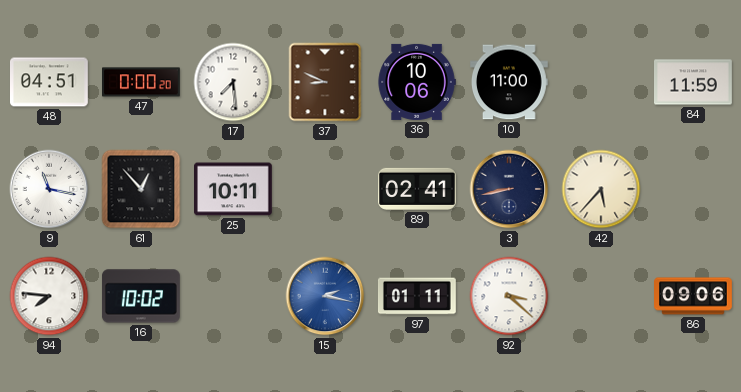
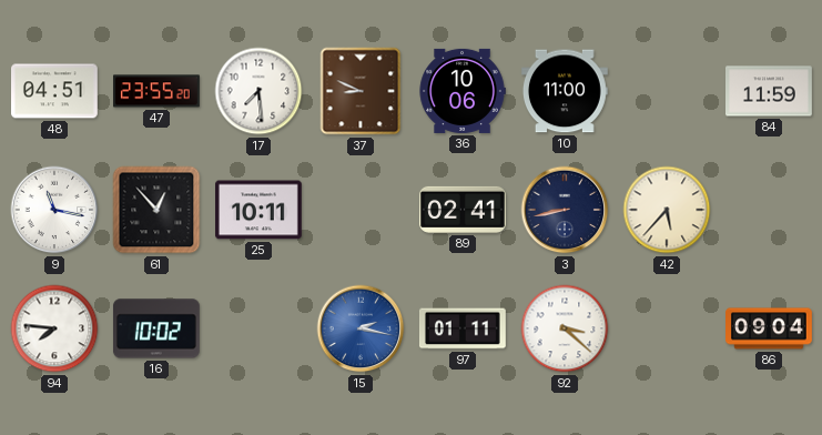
47: 0:00 -> 23:55
86: 09:06 -> 09:04
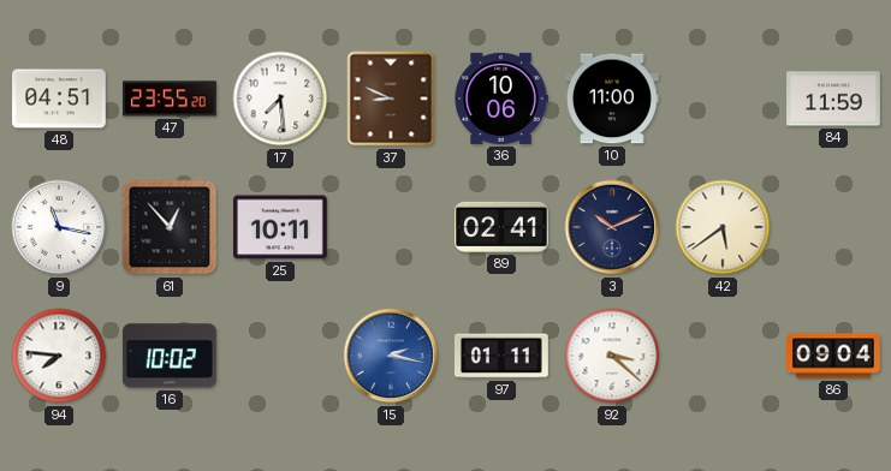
3: 8:43 -> 10:11
42: 5:37 -> 5:39
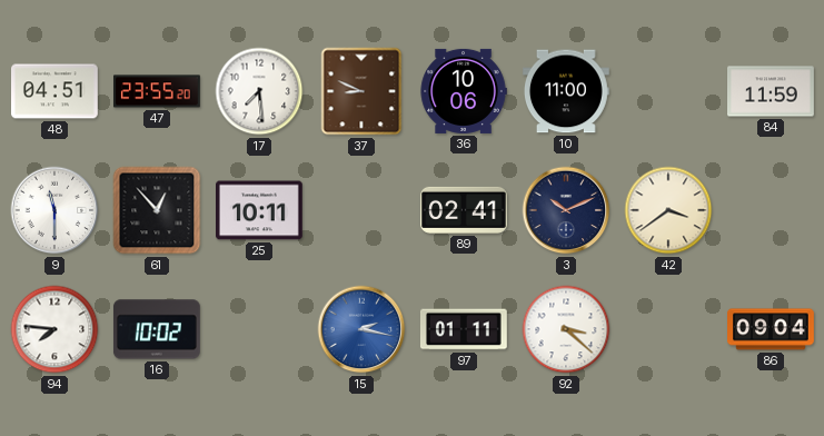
9: 11:17 -> 11:30
42: 5:39 -> 3:39
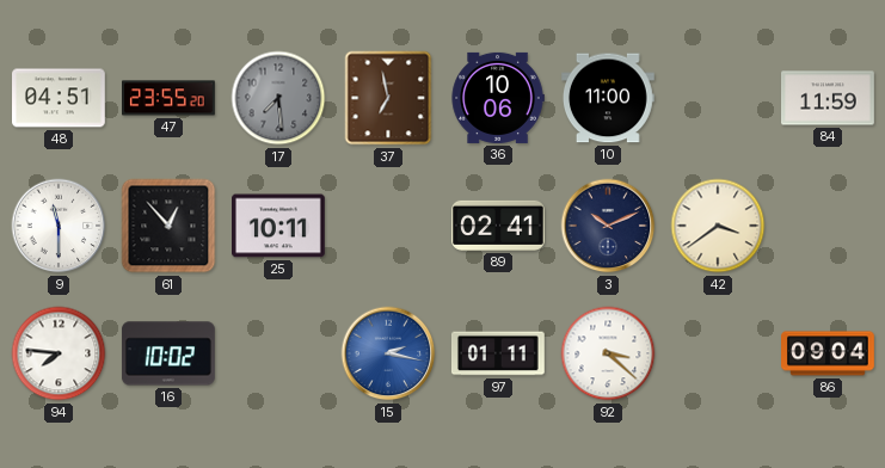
17 dial: white -> grey
37: 8:49 -> 6:58
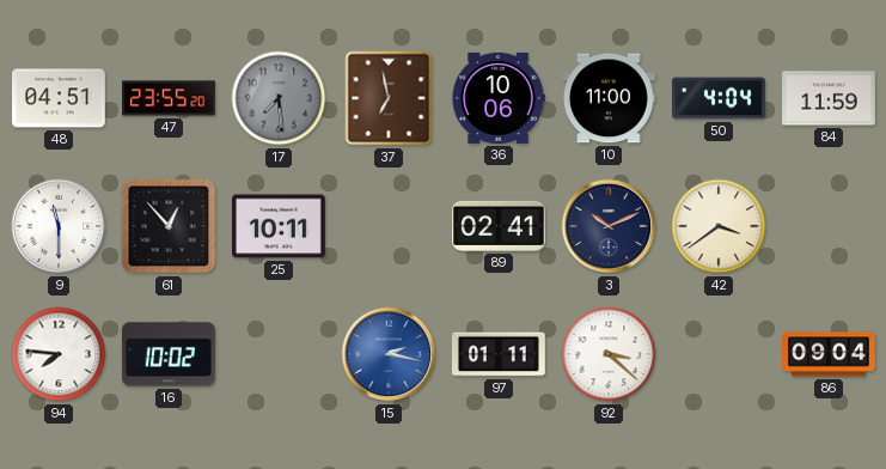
50: none -> 4:04
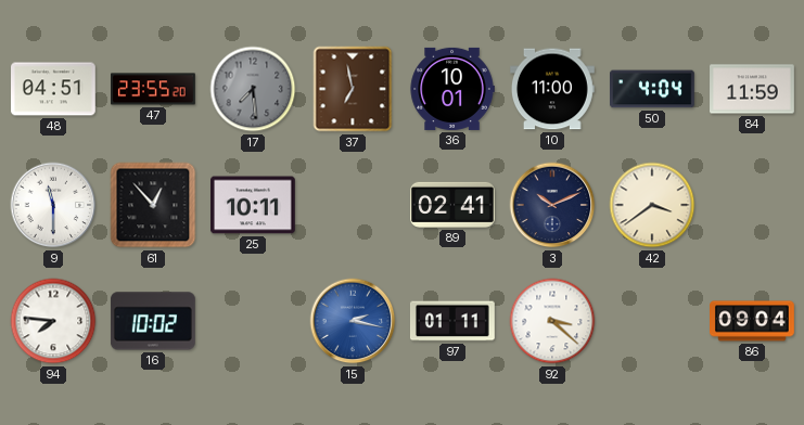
36: 10:06 -> 10:01
